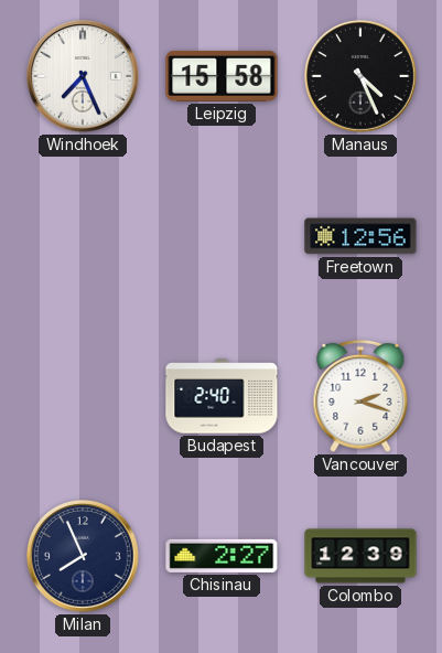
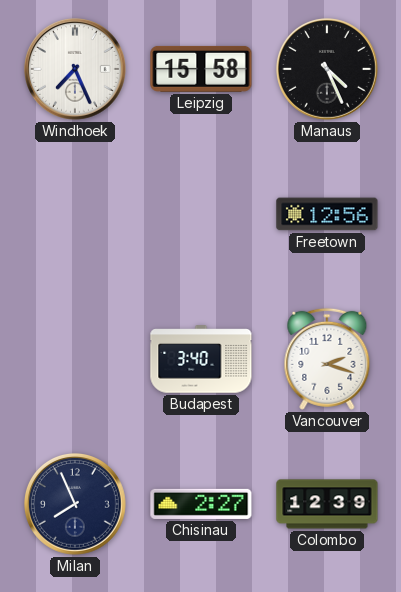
Budapest: 2:40 -> 3:40
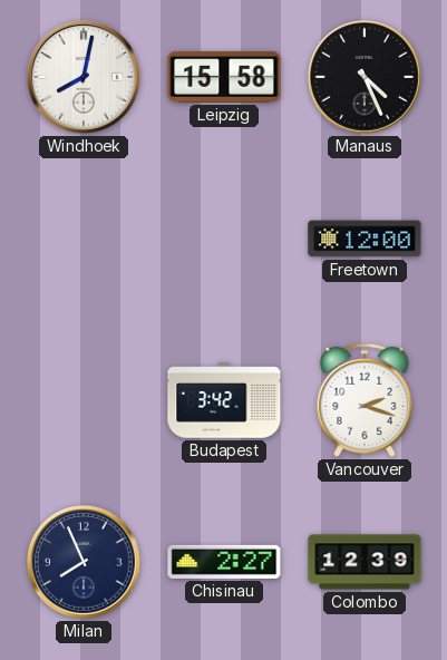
Windhoek: 7:26 -> 8:02
Freetown: 12:56 -> 12:00
Budapest: 3:40 -> 3:42
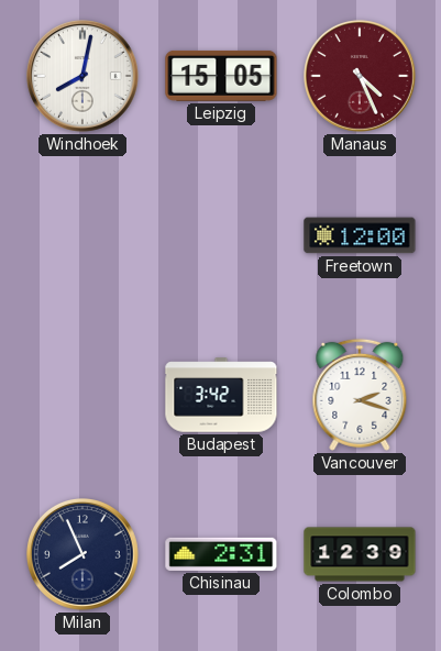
Leipzig: 15:58 -> 15:05
Manaus dial: black -> burgundy
Chisinau: 2:27 -> 2:31
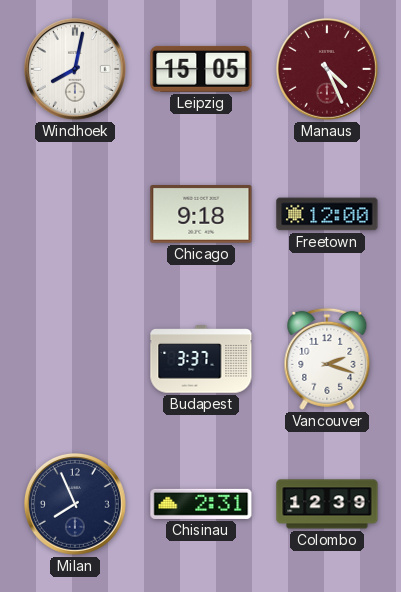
Chicago: none -> 9:18
Budapest: 3:42 -> 3:37
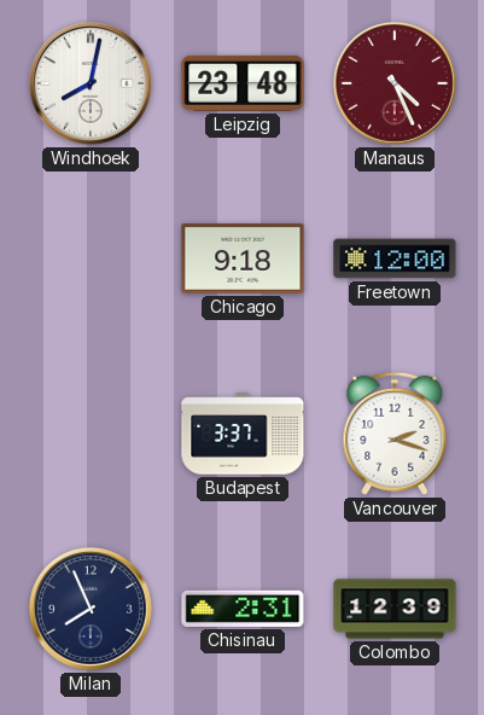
Leipzig: 15:05 -> 23:48
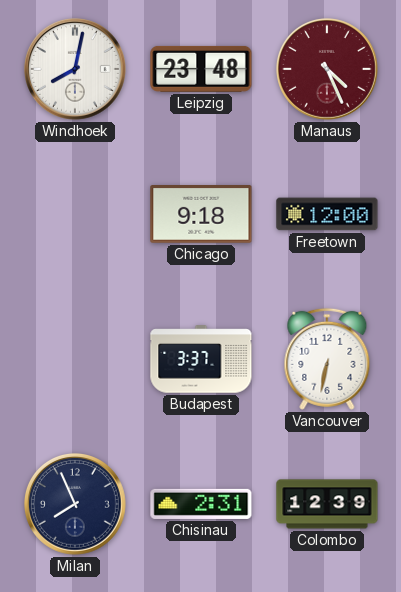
Vancouver: 2:18 -> 6:32
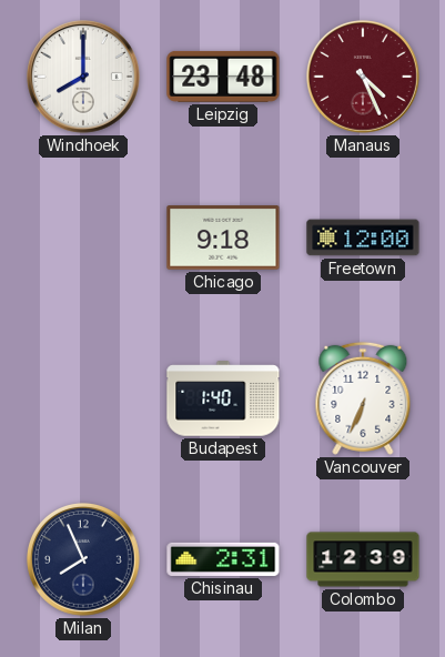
Windhoek: 8:02 -> 8:00
Budapest: 3:37 -> 1:40
Vancouver: 6:32 -> 6:34
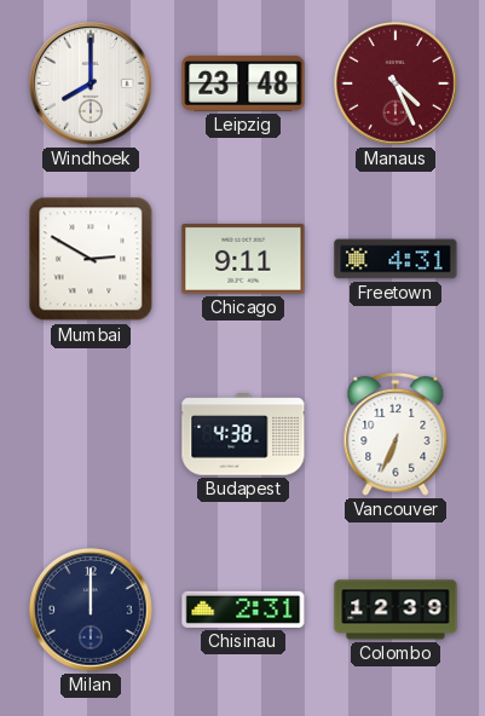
Mumbai: none -> 2:50
Chicago: 9:18 -> 9:11
Freetown: 12:00 -> 4:31
Budapest: 1:40 -> 4:38
Milan: 7:56 -> 12:00
